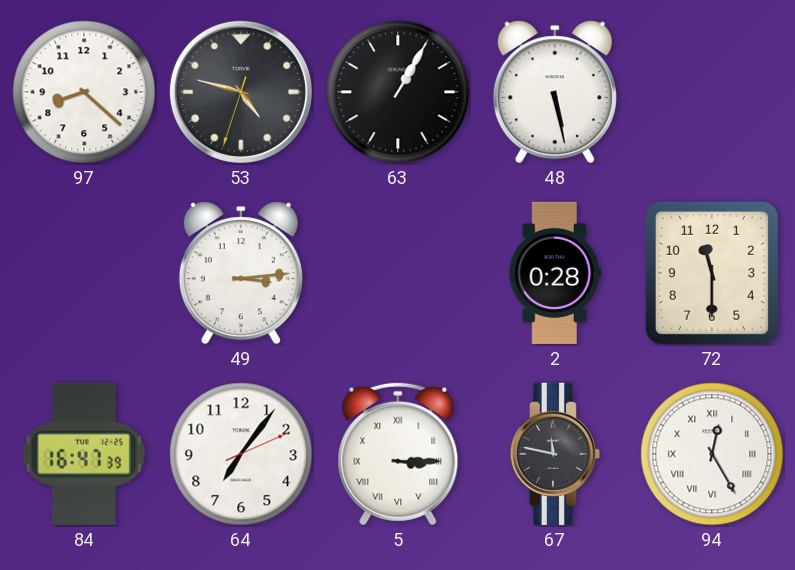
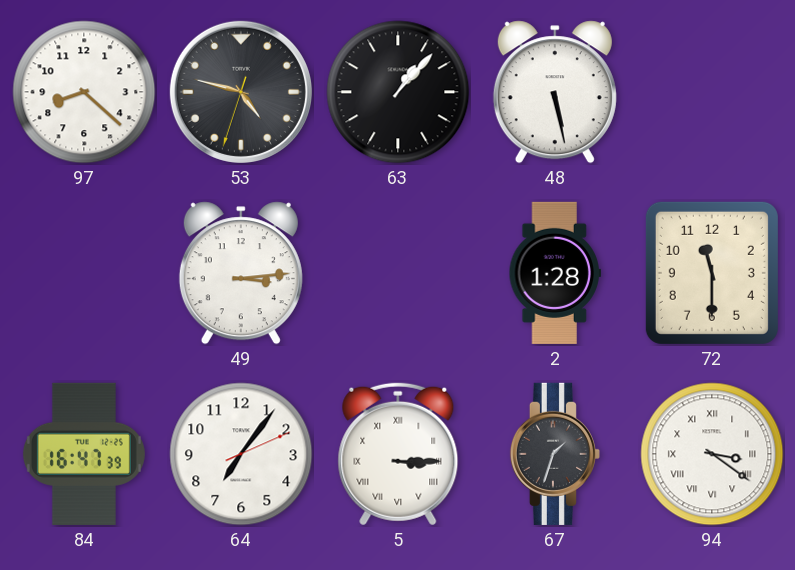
63: 1:05 -> 1:07
2: 0:28 -> 1:28
67: 11:47 -> 1:33
94: 12:25 -> 3:21
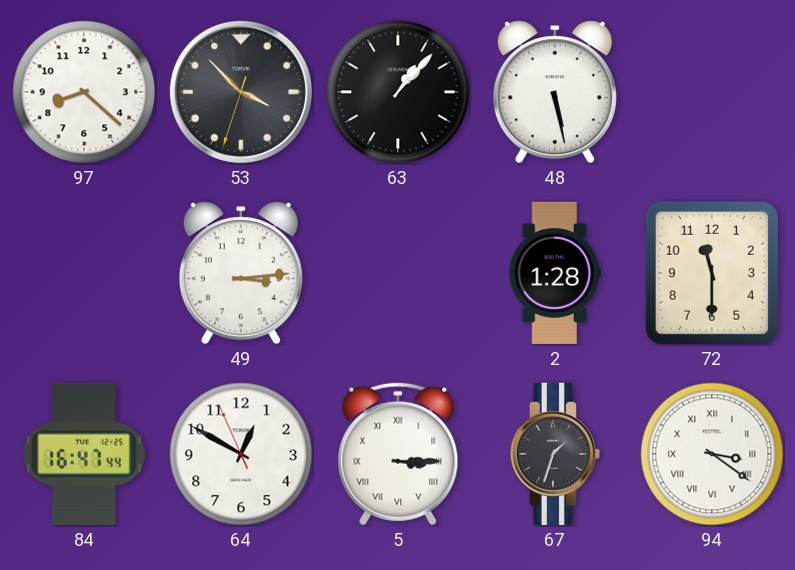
53: 4:47 -> 3:52
84: 16:47:39 -> 16:47:44
64: 7:06 -> 12:49
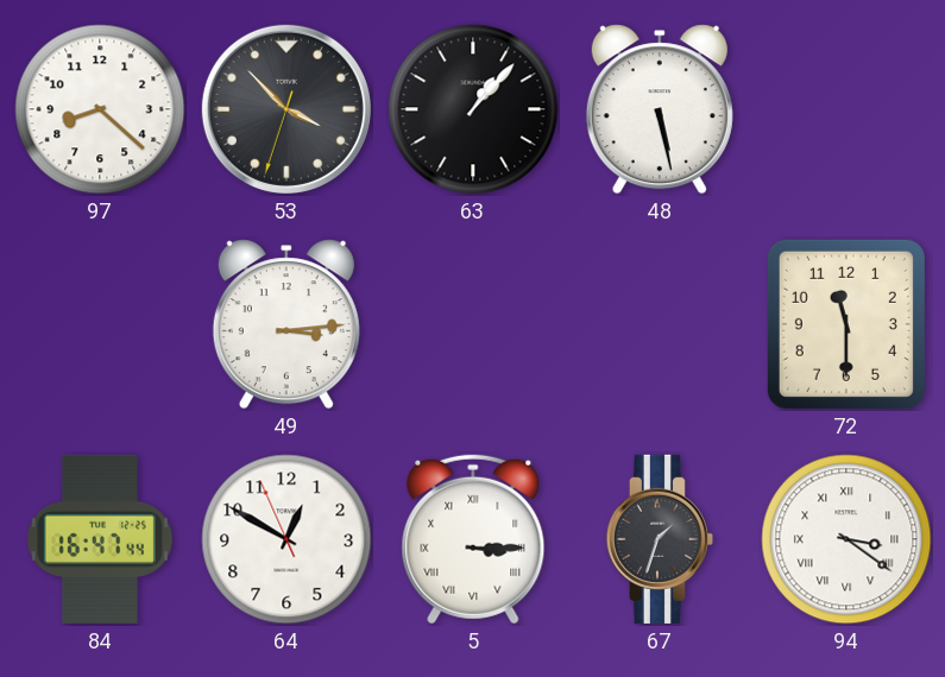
2: 1:28 -> none
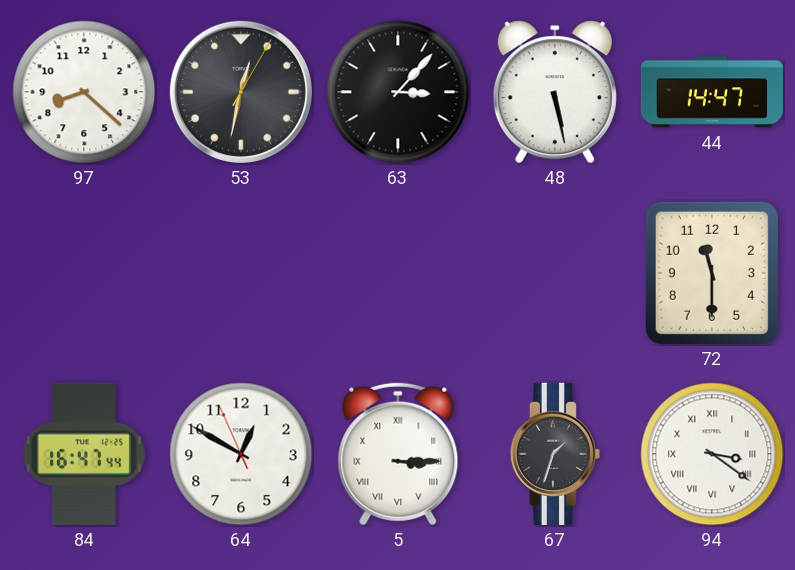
53: 3:52 -> 12:32
63: 1:07 -> 3:07
44: none -> 14:47
49: 3:14 -> none
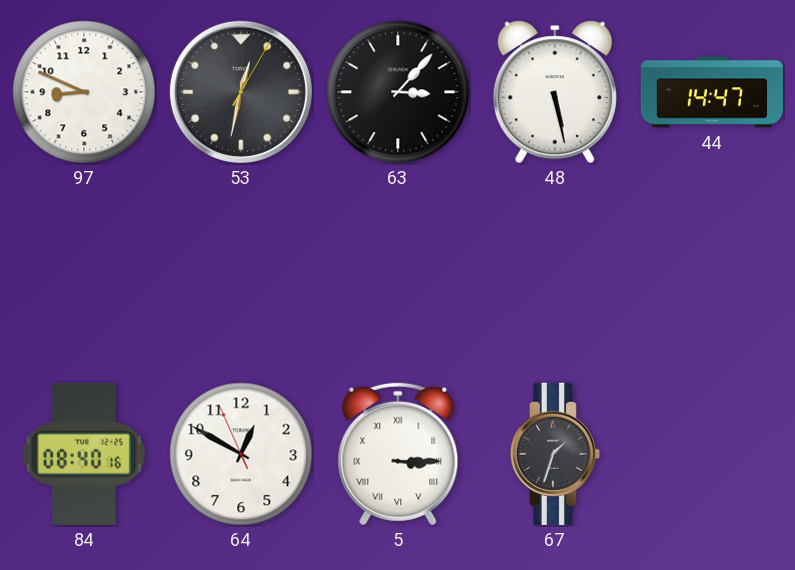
97: 8:22 -> 8:49
72: 11:30 -> none
84: 16:47 -> 08:40
94: 3:21 -> none
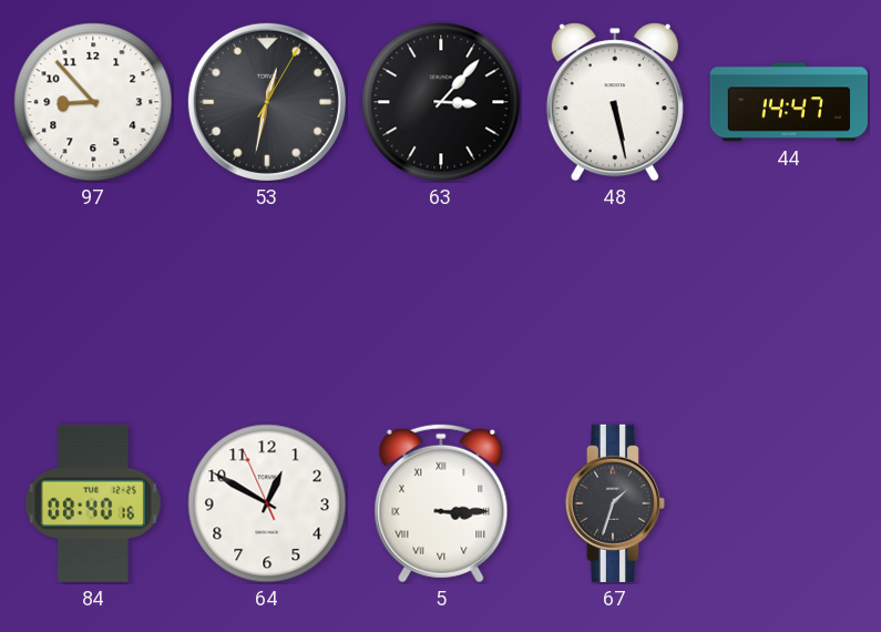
97: 8:49 -> 8:53
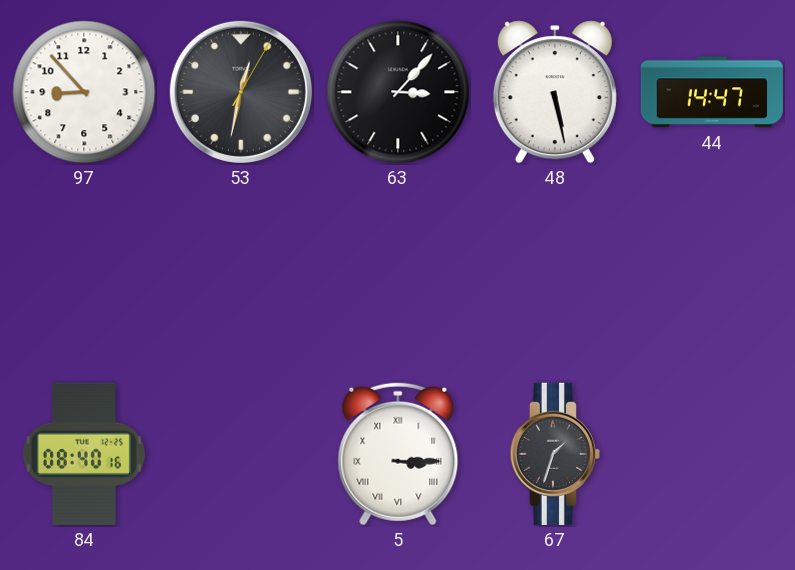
64: 12:49 -> none
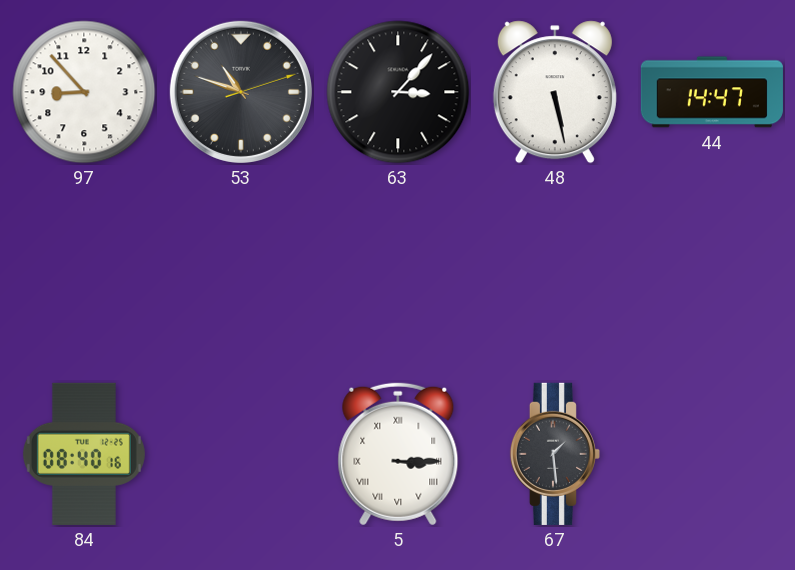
53: 12:32 -> 10:48
67: 1:33 -> 1:29
